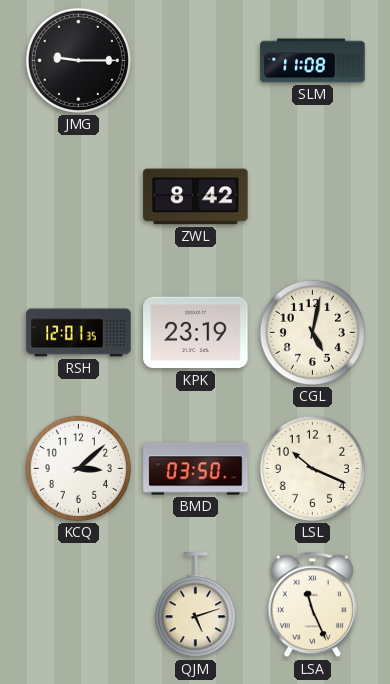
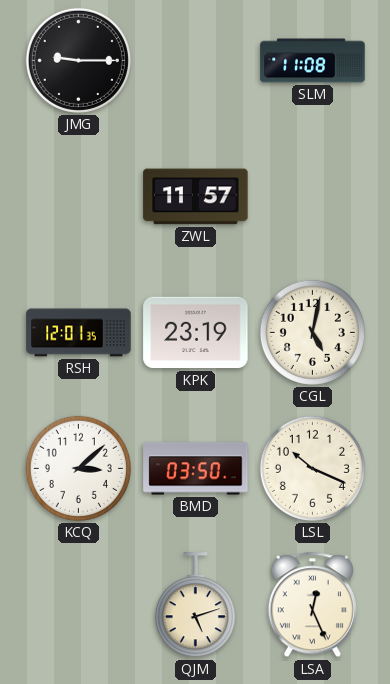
ZWL: 8:42 -> 11:57
LSA: 11:26 -> 12:26
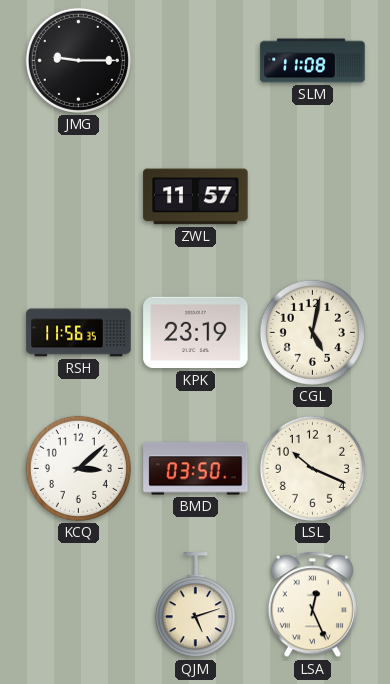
RSH: 12:01 -> 11:56
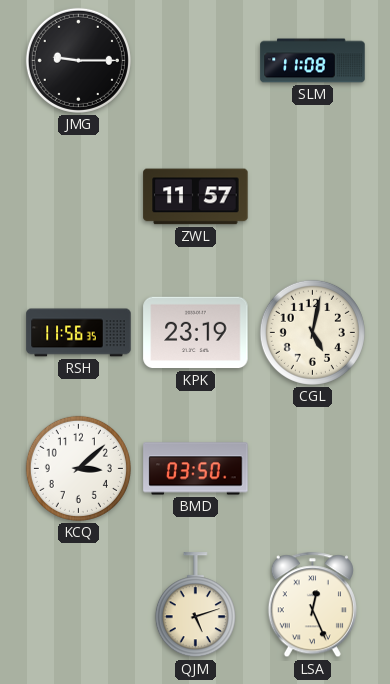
LSL: 10:19 -> none
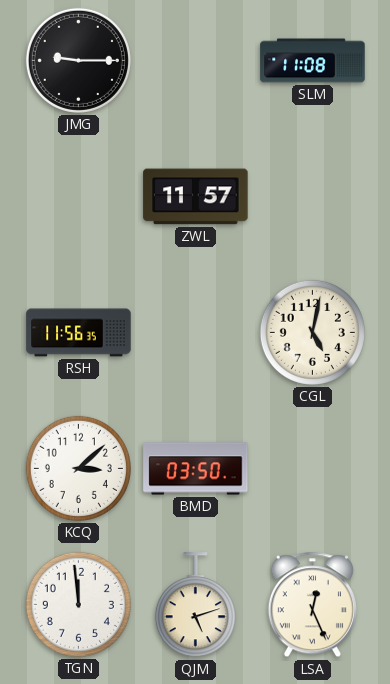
KPK: 23:19 -> none
TGN: none -> 11:59
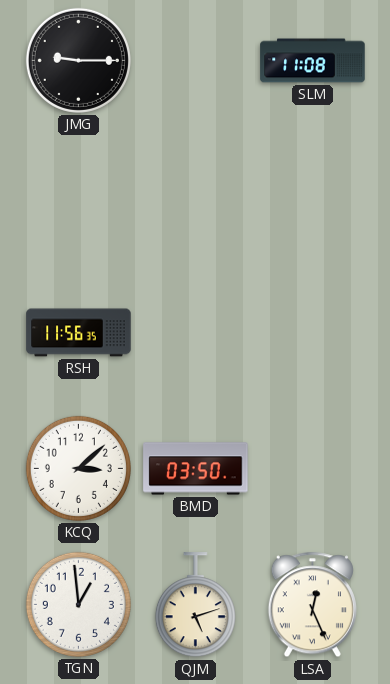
ZWL: 11:57 -> none
CGL: 5:02 -> none
TGN: 11:59 -> 12:59
